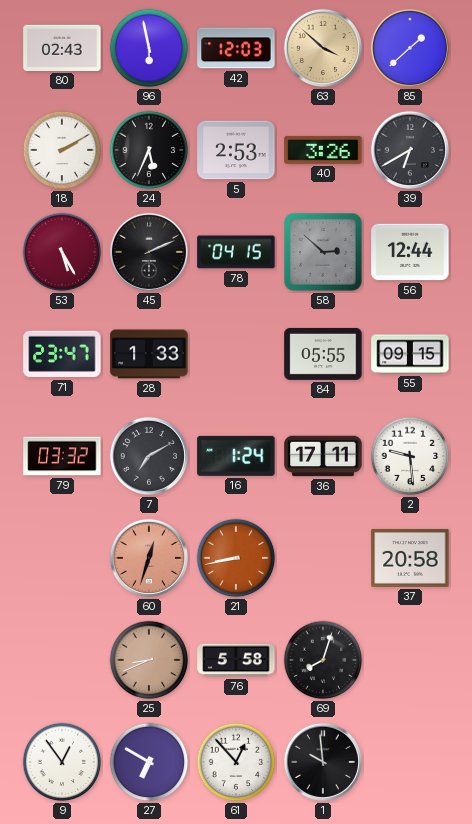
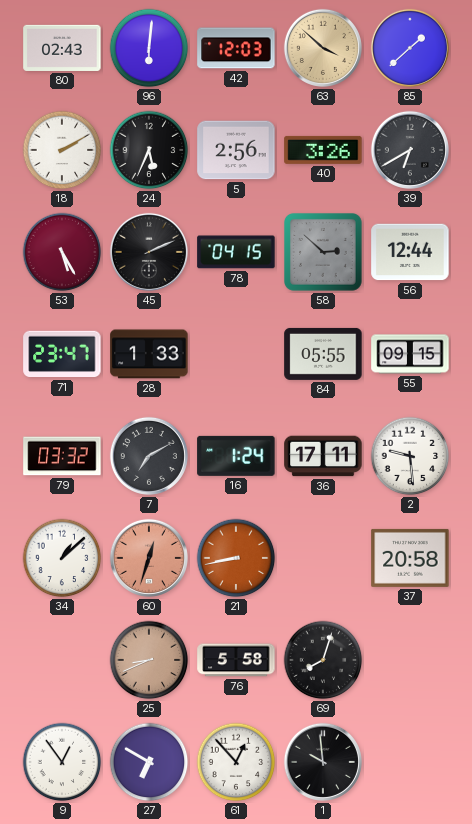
96: 5:58 -> 6:01
5: 2:53 -> 2:56
34: none -> 1:08
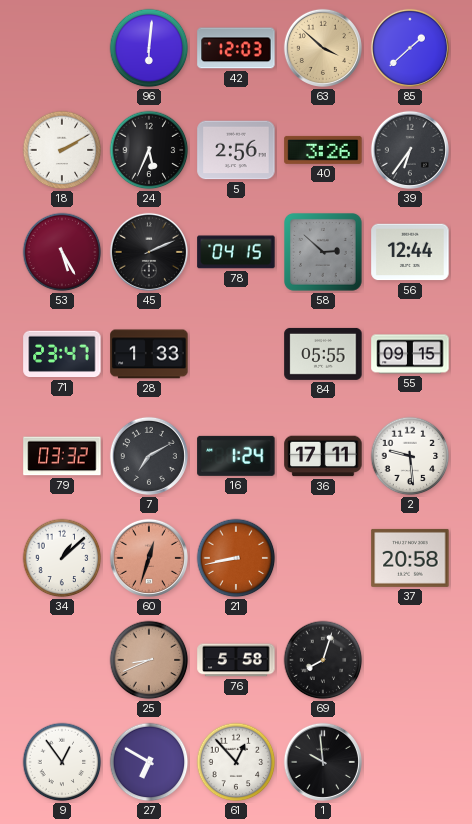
80: 02:43 -> none
39: 6:40 -> 6:36
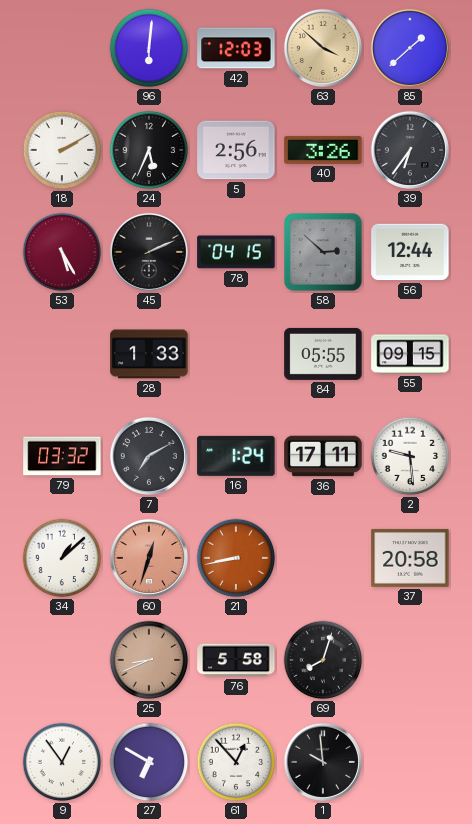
71: 23:47 -> none
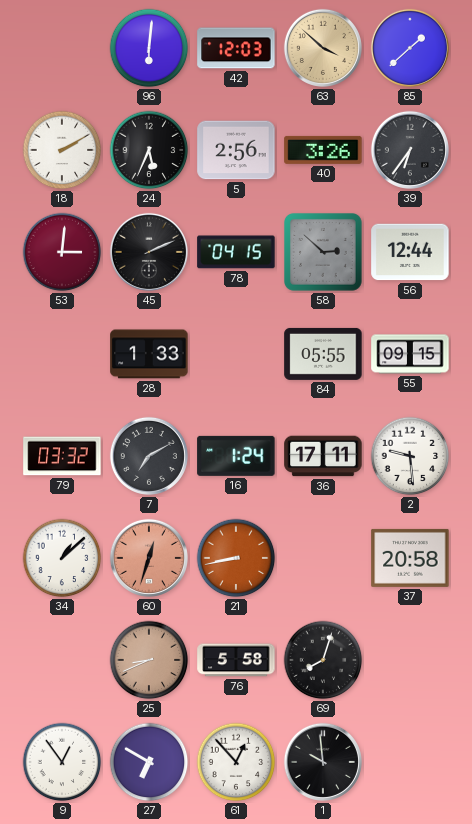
53: 5:25 -> 3:01
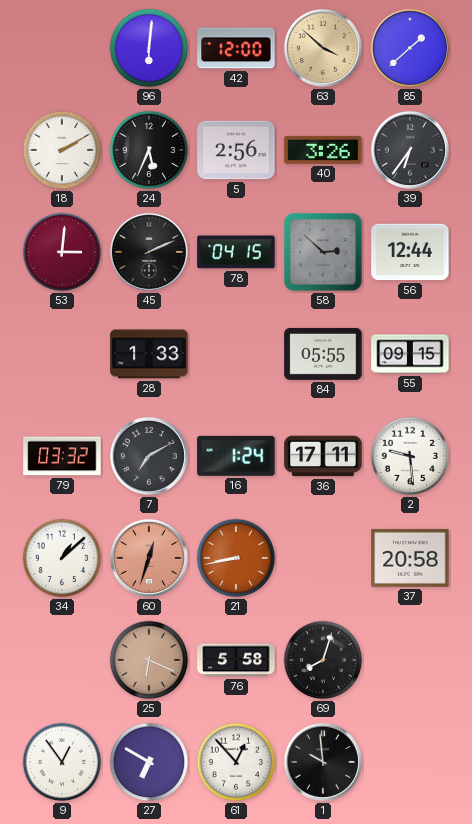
42: 12:03 -> 12:00
25: 8:41 -> 6:19
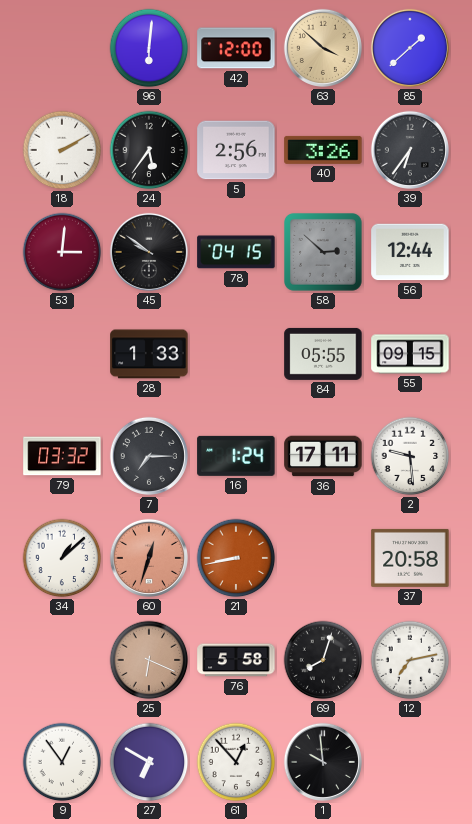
24: 5:34 -> 5:36
45: 2:11 -> 9:51
7: 7:10 -> 7:15
12: none -> 7:13
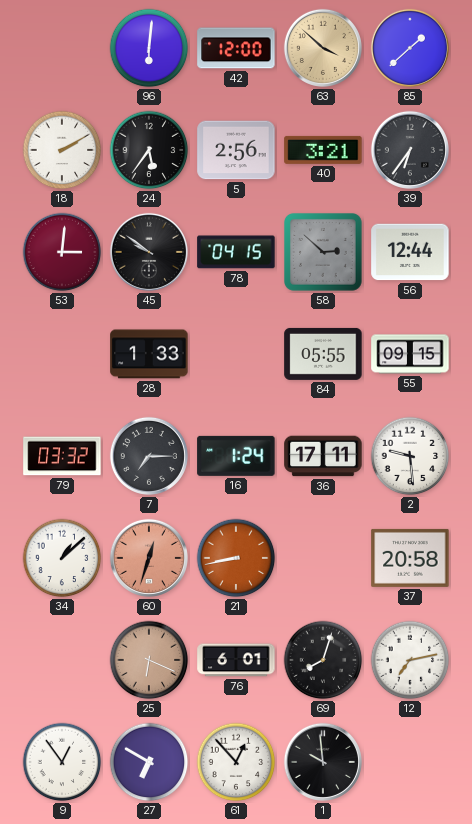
40: 3:26 -> 3:21
76: 5:58 -> 6:01
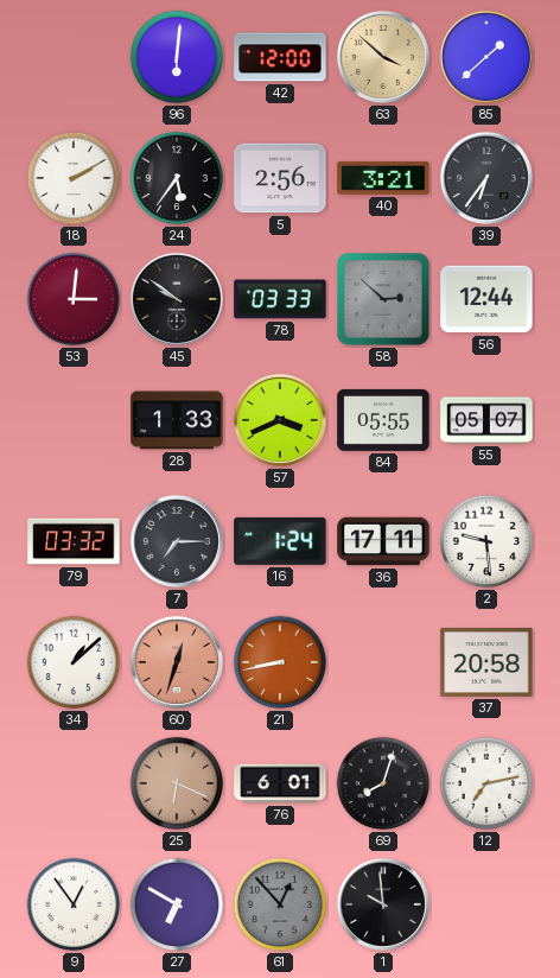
78: 04:15 -> 03:33
57: none -> 3:41
55: 09:15 -> 05:07
61 dial: white -> grey
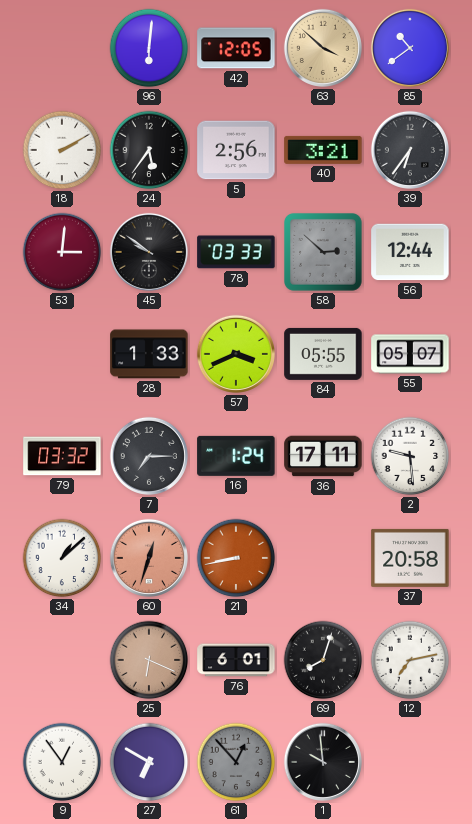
42: 12:00 -> 12:05
85: 1:38 -> 10:39
